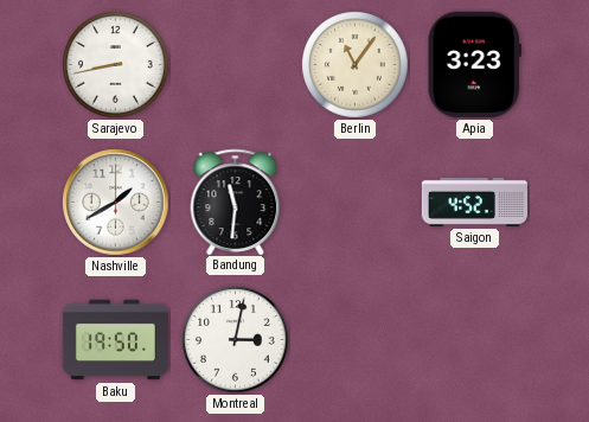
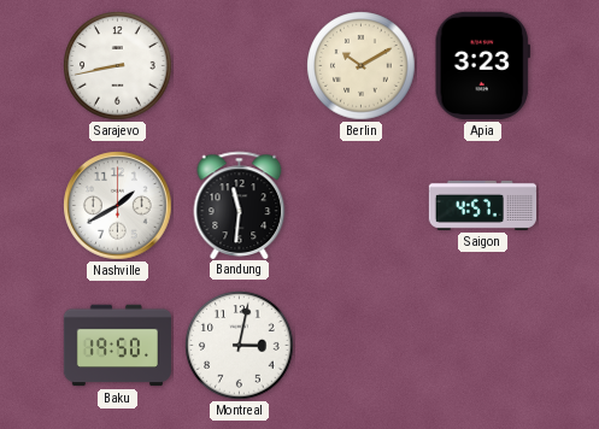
Berlin: 11:06 -> 10:10
Saigon: 4:52 -> 4:57
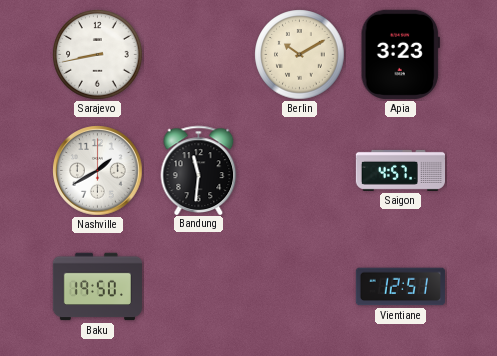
Montreal: 3:02 -> none
Vientiane: none -> 12:51
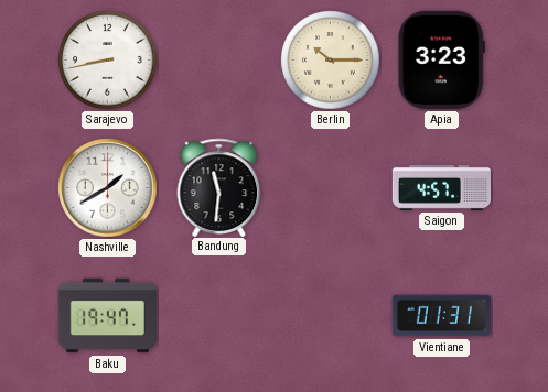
Berlin: 10:10 -> 10:15
Baku: 19:50 -> 19:47
Vientiane: 12:51 -> 01:31
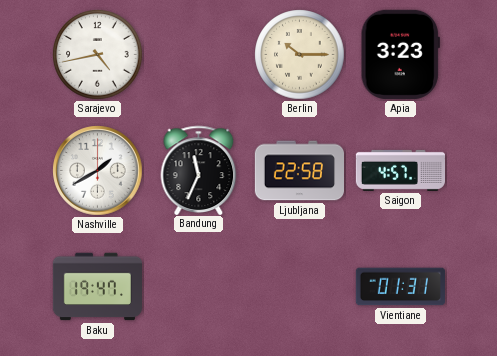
Sarajevo: 8:43 -> 4:43
Bandung: 11:31 -> 11:34
Ljubljana: none -> 22:58
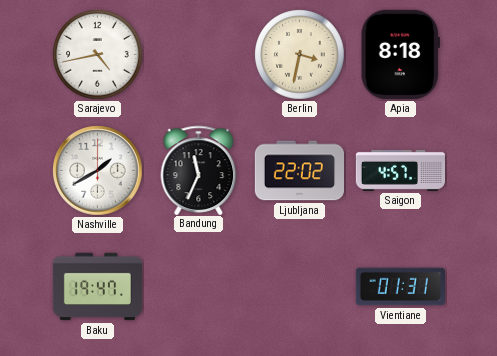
Berlin: 10:15 -> 3:32
Apia: 3:23 -> 8:18
Ljubljana: 22:58 -> 22:02
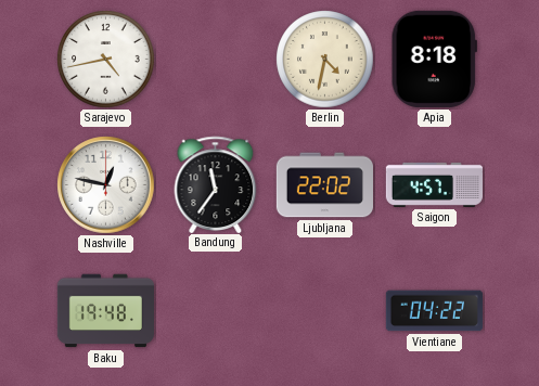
Berlin: 3:32 -> 4:32
Nashville: 1:40 -> 12:47
Bandung: 11:34 -> 11:36
Baku: 19:47 -> 19:48
Vientiane: 01:31 -> 04:22
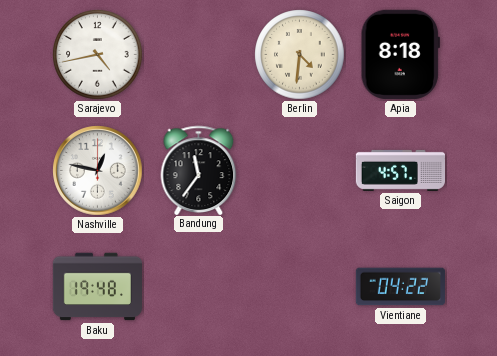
Berlin: 4:32 -> 4:31
Ljubljana: 22:02 -> none
